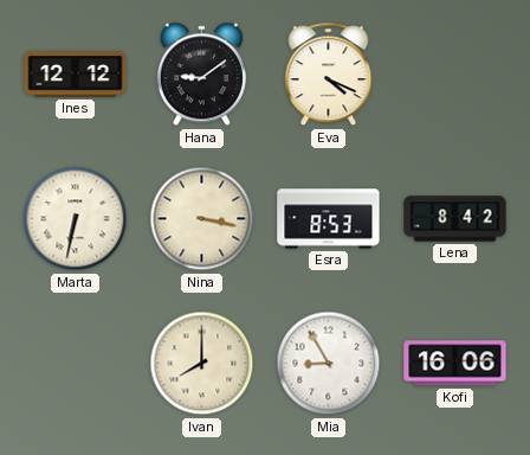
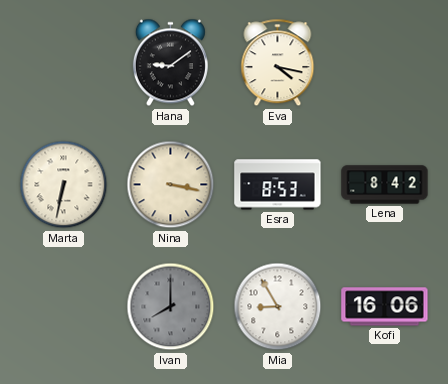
Ines: 12:12 -> none
Eva: 4:19 -> 4:17
Ivan dial: cream -> grey
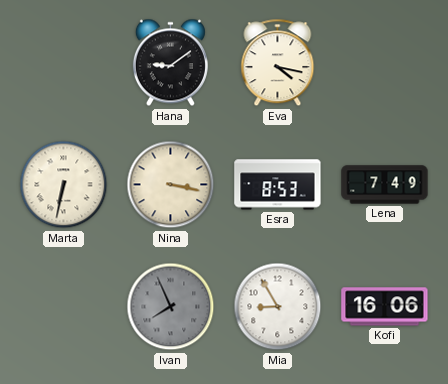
Lena: 8:42 -> 7:49
Ivan: 8:00 -> 7:56
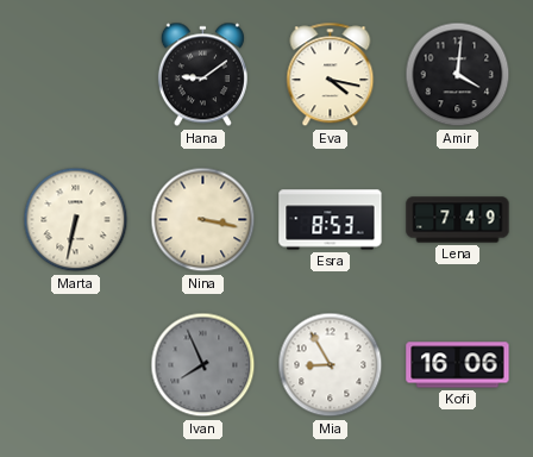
Amir: none -> 4:01
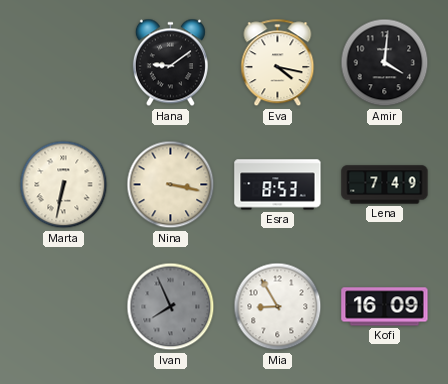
Kofi: 16:06 -> 16:09
